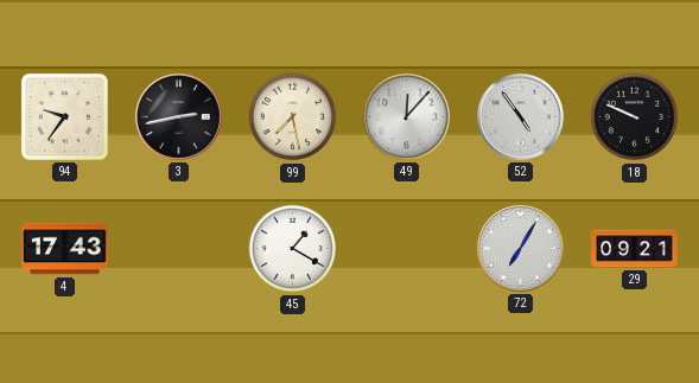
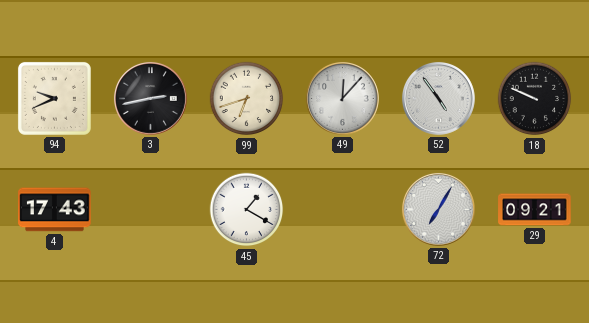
94: 9:36 -> 9:41
99: 7:28 -> 6:42
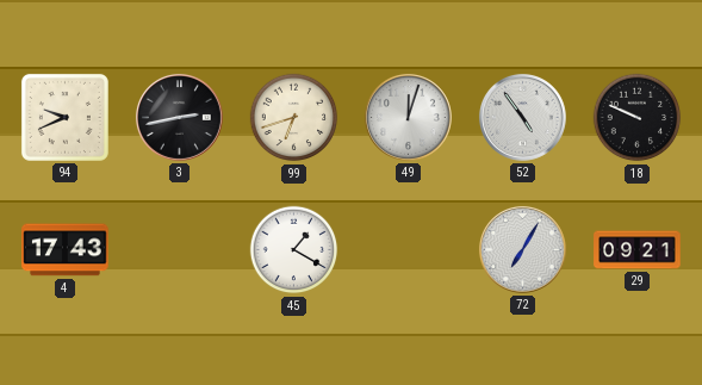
49: 12:07 -> 12:03
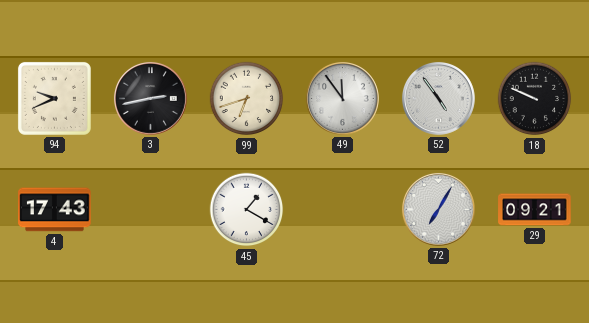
49: 12:03 -> 11:54
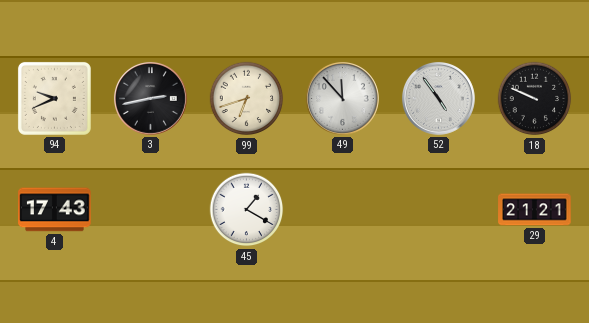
49: 11:54 -> 11:53
72: 7:05 -> none
29: 09:21 -> 21:21
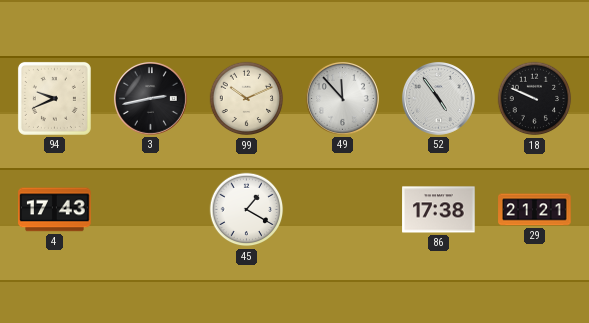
99: 6:42 -> 10:11
86: none -> 17:38
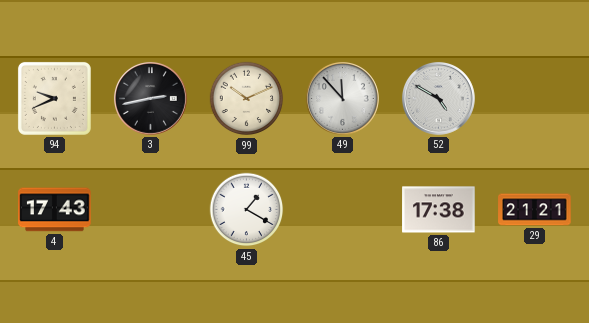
52: 4:54 -> 4:50
18: 9:49 -> none
